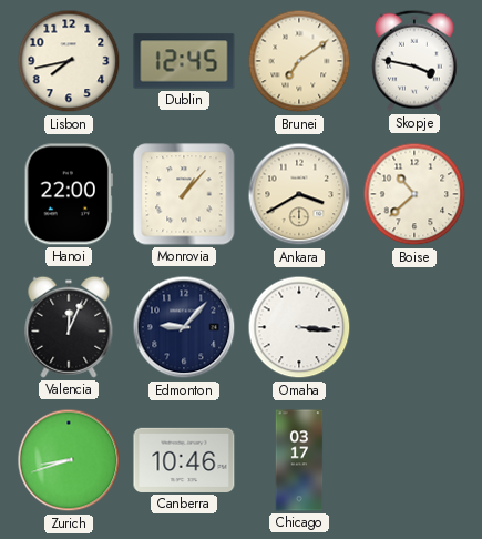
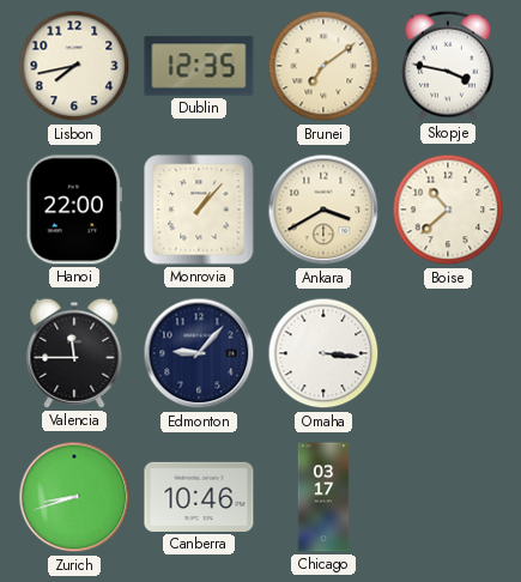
Dublin: 12:45 -> 12:35
Valencia: 12:04 -> 11:45
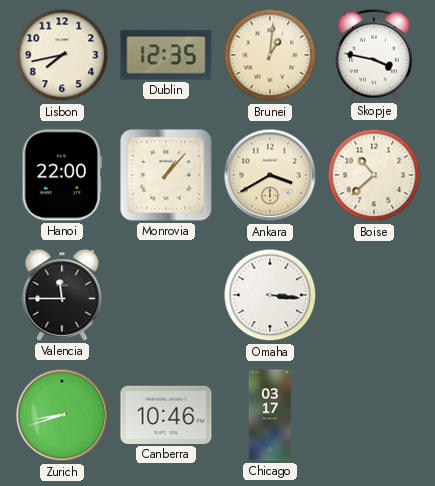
Brunei: 7:09 -> 1:01
Edmonton: 9:07 -> none
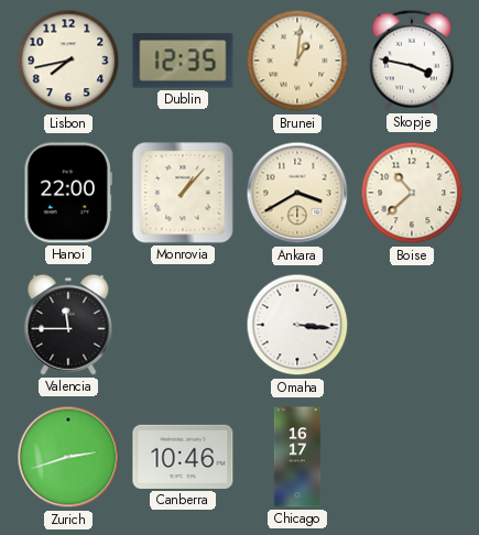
Zurich: 8:42 -> 2:42
Chicago: 03:17 -> 16:17
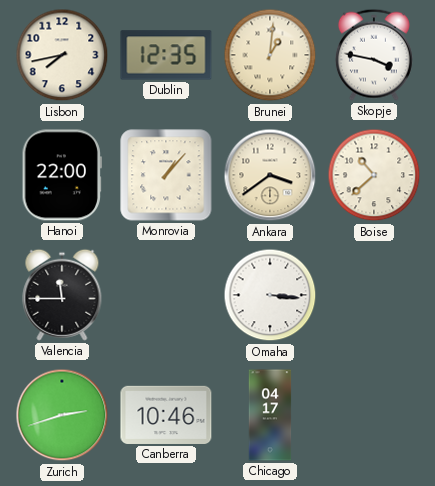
Ankara: 3:40 -> 3:39
Chicago: 16:17 -> 04:17
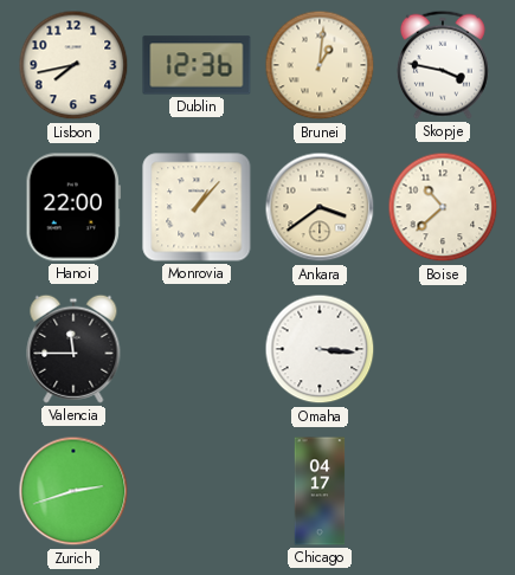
Dublin: 12:35 -> 12:36
Canberra: 10:46 -> none
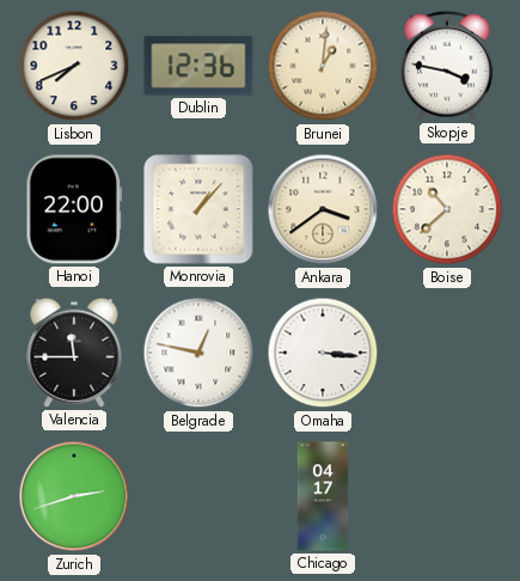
Lisbon: 7:43 -> 7:41
Belgrade: none -> 12:47
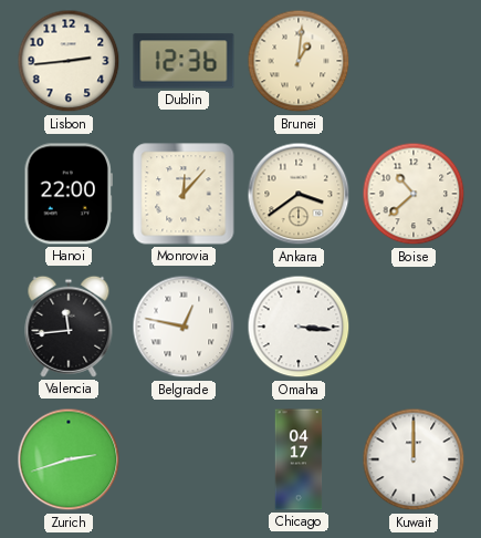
Lisbon: 7:41 -> 2:44
Skopje: 3:47 -> none
Monrovia: 1:07 -> 12:07
Valencia: 11:45 -> 11:44
Kuwait: none -> 12:00
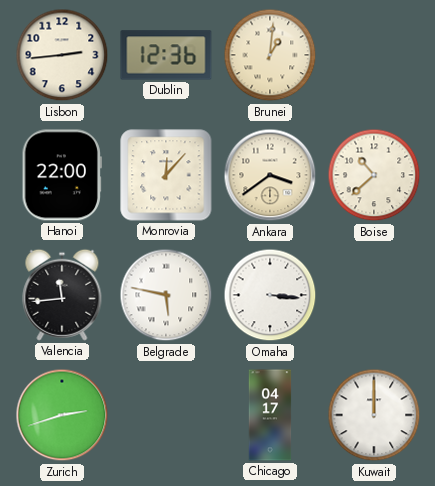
Belgrade: 12:47 -> 5:47
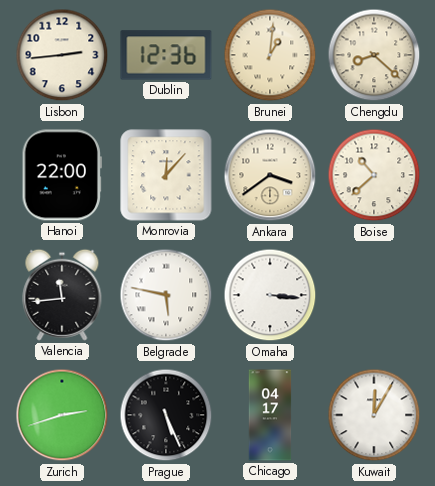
Chengdu: none -> 8:22
Prague: none -> 5:26
Kuwait: 12:00 -> 12:05
